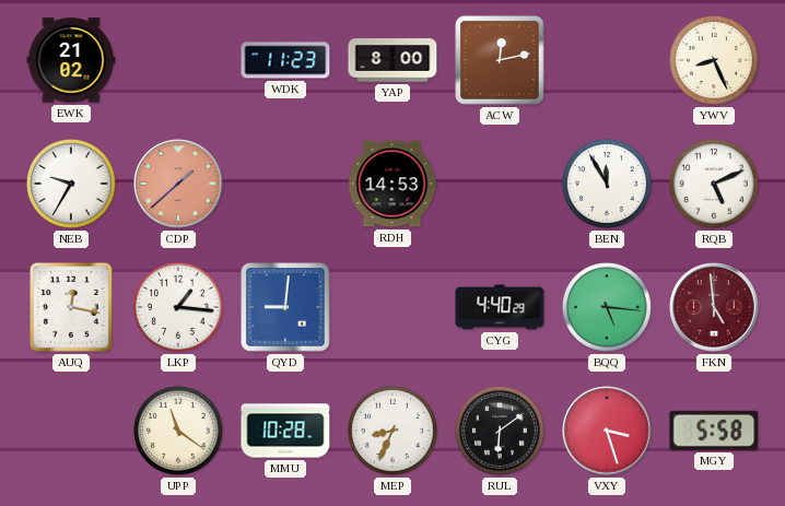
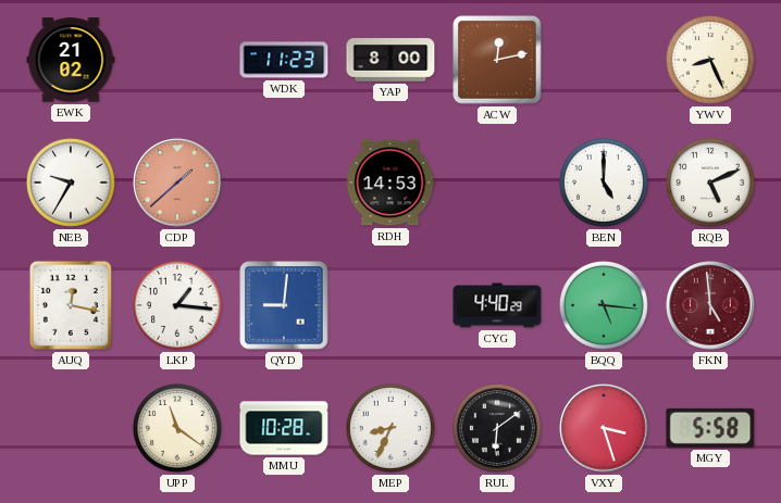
BEN: 11:55 -> 5:00
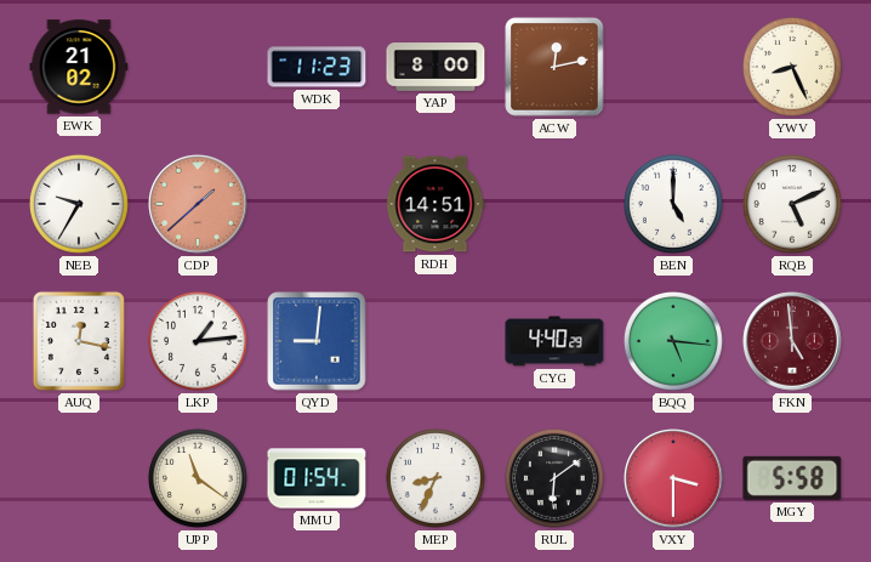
RDH: 14:53 -> 14:51
LKP: 1:16 -> 1:14
MMU: 10:28 -> 01:54
VXY: 3:27 -> 3:30
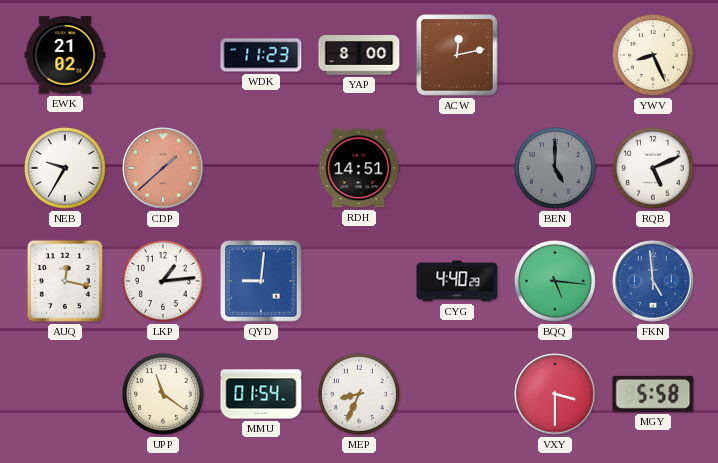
BEN dial: white -> grey
FKN dial: burgundy -> blue
RUL: 6:09 -> none
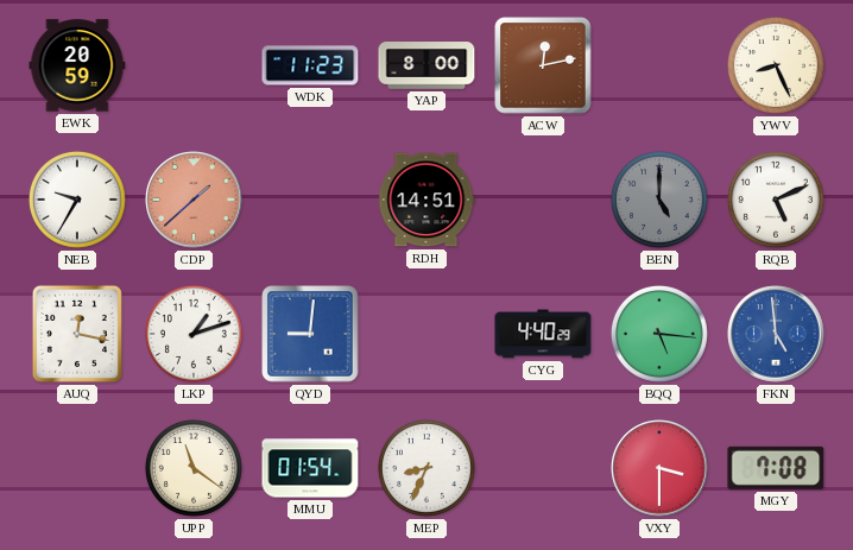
EWK: 21:02 -> 20:59
LKP: 1:14 -> 1:12
MGY: 5:58 -> 7:08
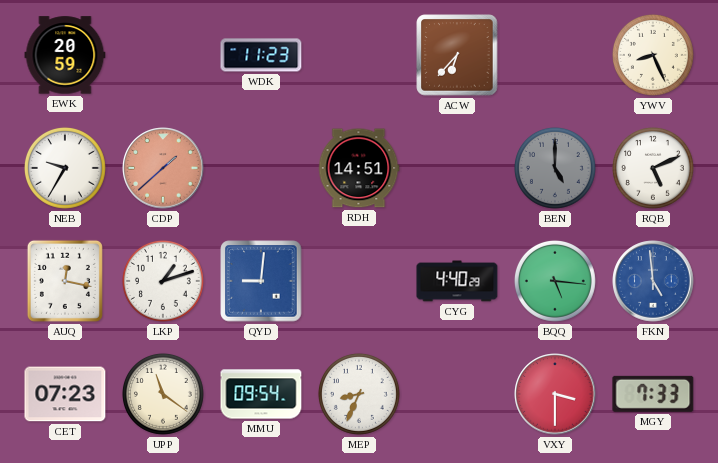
YAP: 8:00 -> none
ACW: 12:13 -> 6:37
CET: none -> 07:23
MMU: 01:54 -> 09:54
MGY: 7:08 -> 7:33
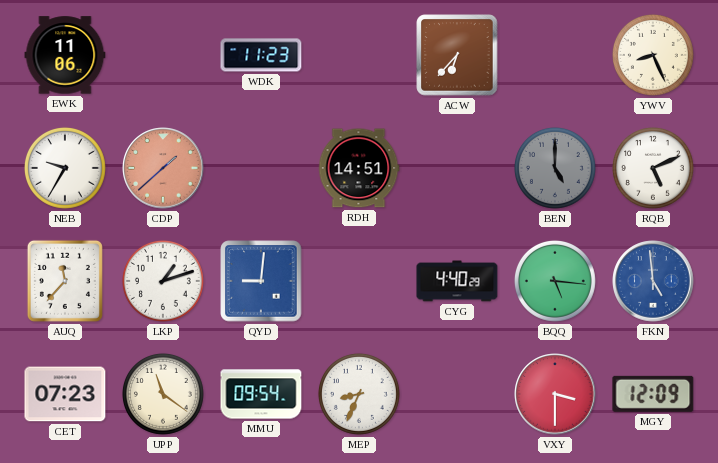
EWK: 20:59 -> 11:06
AUQ: 12:17 -> 11:37
MGY: 7:33 -> 12:09
